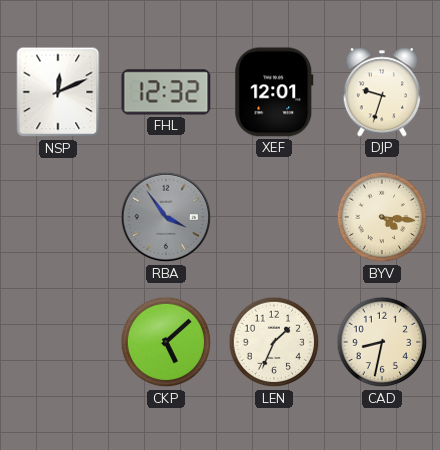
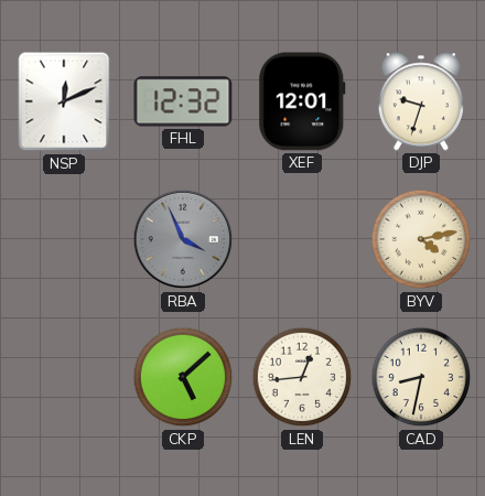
RBA: 3:54 -> 3:56
BYV: 4:16 -> 4:13
LEN: 1:34 -> 12:44
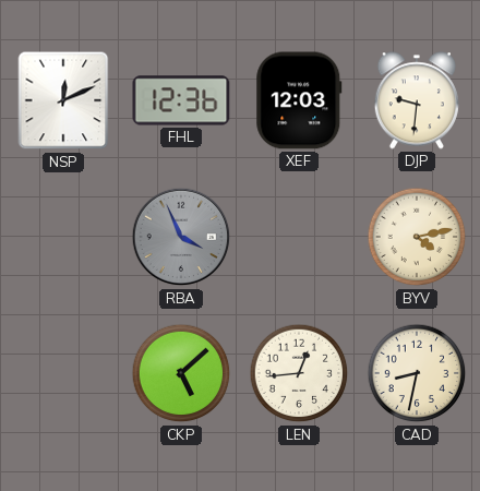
FHL: 12:32 -> 12:36
XEF: 12:01 -> 12:03
DJP: 9:33 -> 9:31
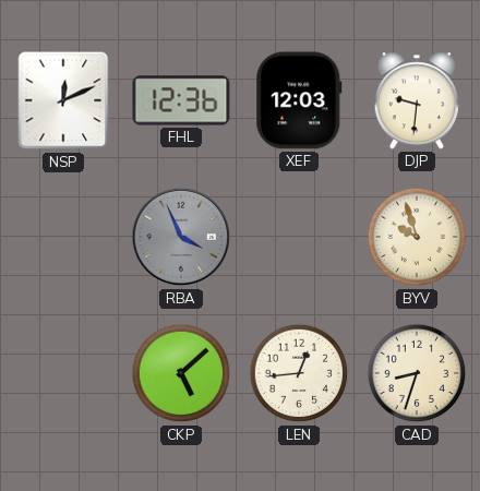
BYV: 4:13 -> 9:57
CAD: 8:32 -> 8:33
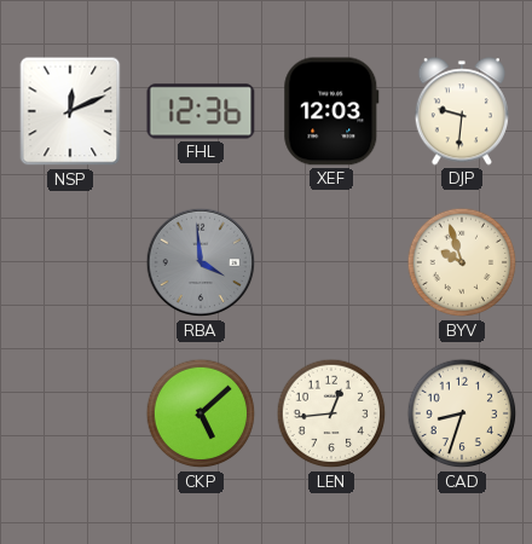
RBA: 3:56 -> 3:59
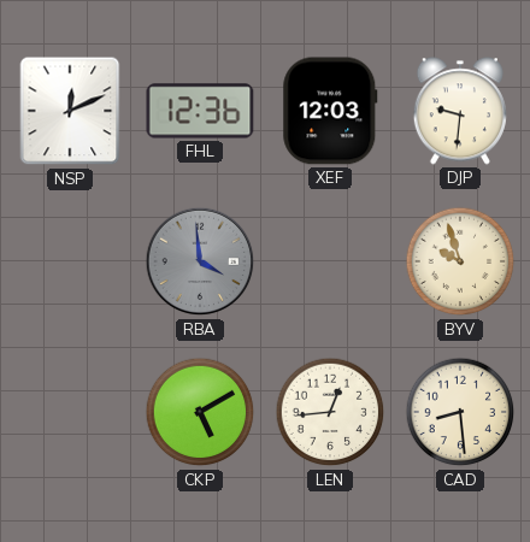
CKP: 5:08 -> 5:10
CAD: 8:33 -> 8:29
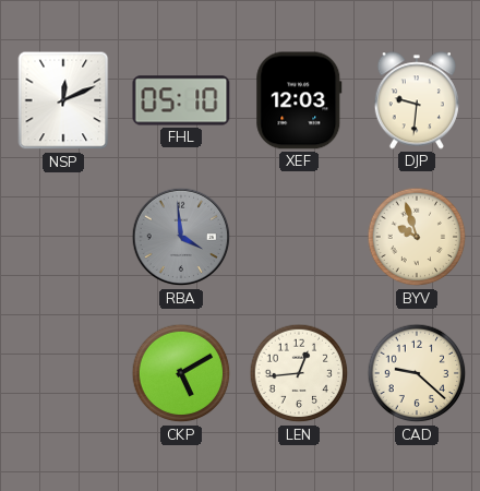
FHL: 12:36 -> 05:10
CAD: 8:29 -> 9:22
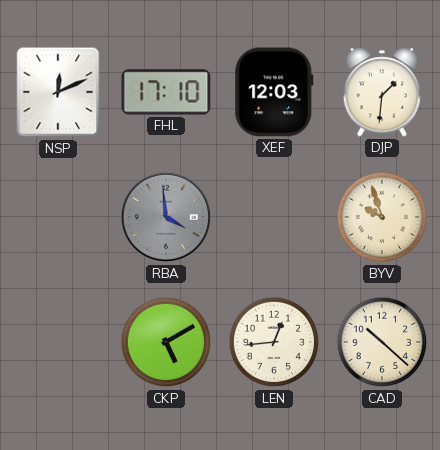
FHL: 05:10 -> 17:10
DJP: 9:31 -> 1:31
CAD: 9:22 -> 10:22
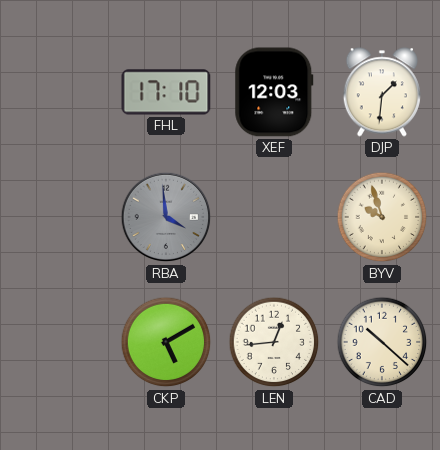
NSP: 12:11 -> none
